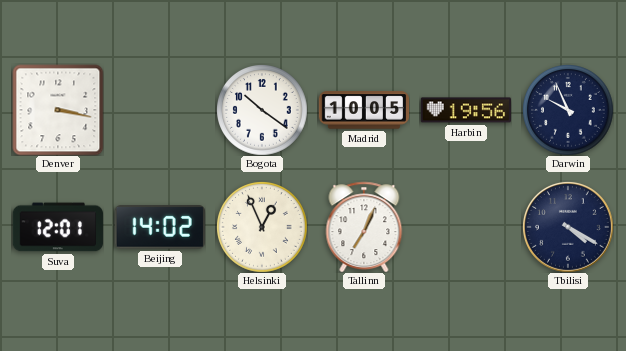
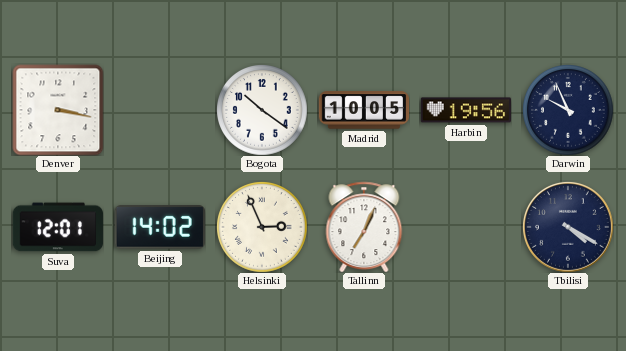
Helsinki: 12:56 -> 2:56
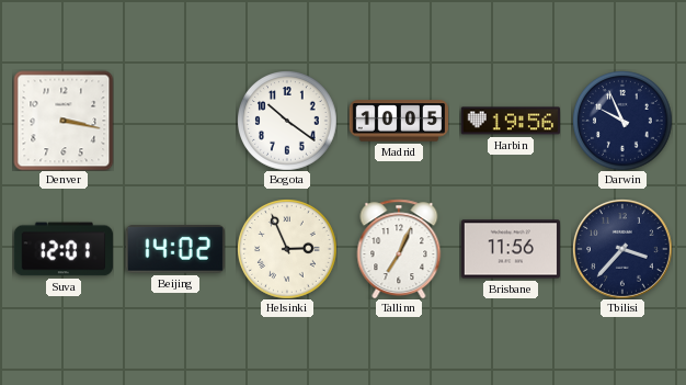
Brisbane: none -> 11:56
Tbilisi: 4:20 -> 3:37
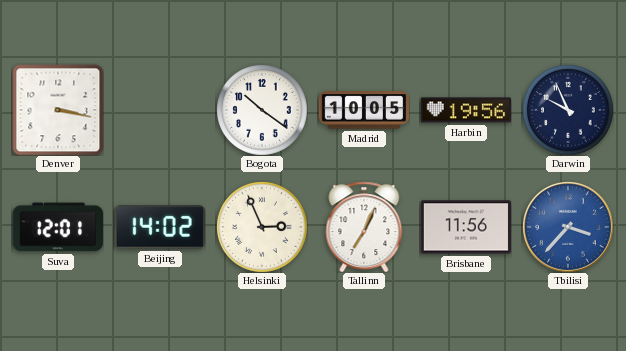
Tbilisi dial: navy -> blue
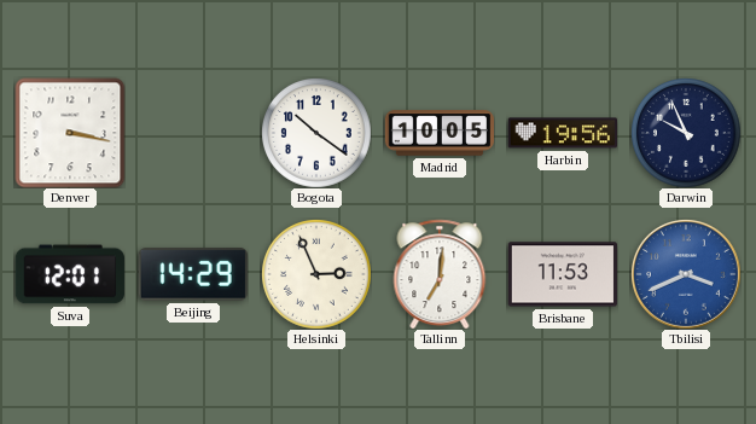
Beijing: 14:02 -> 14:29
Tallinn: 7:04 -> 7:01
Brisbane: 11:56 -> 11:53
Tbilisi: 3:37 -> 3:41
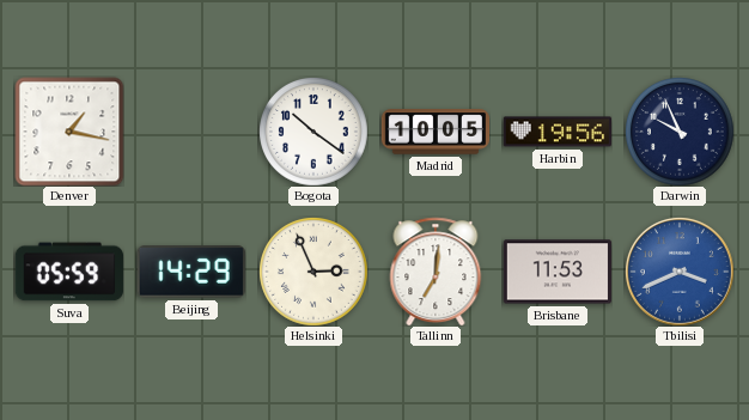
Denver: 3:17 -> 1:17
Suva: 12:01 -> 05:59
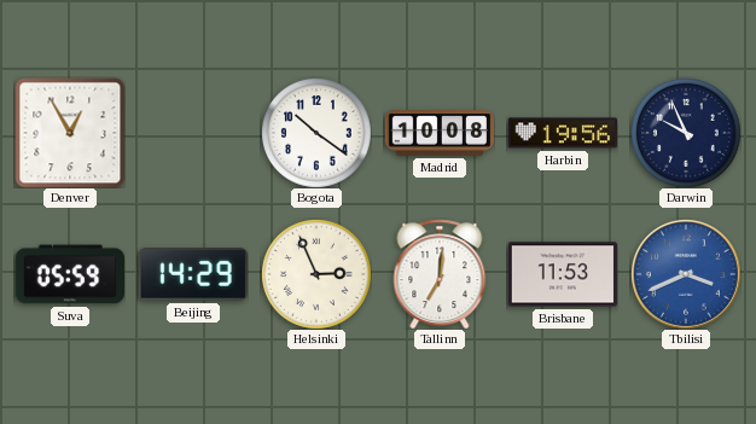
Denver: 1:17 -> 12:55
Madrid: 10:05 -> 10:08
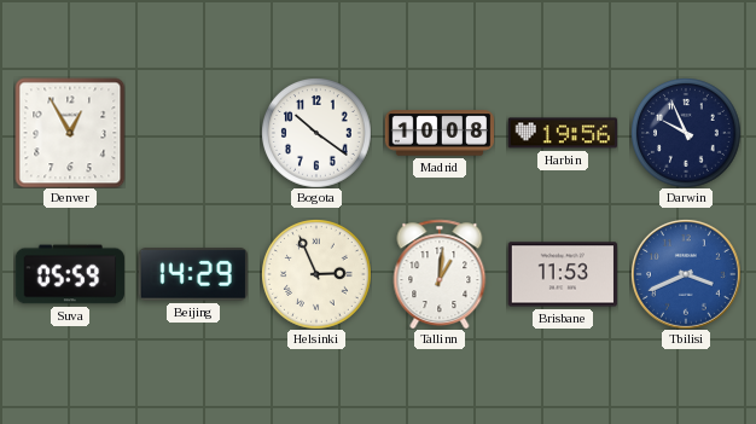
Tallinn: 7:01 -> 1:01
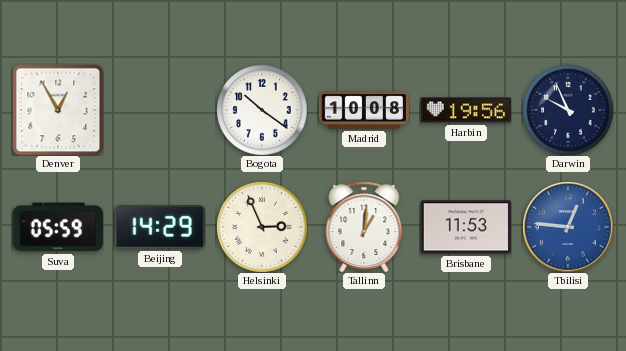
Tbilisi: 3:41 -> 12:46
